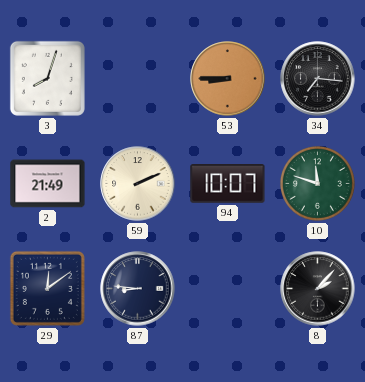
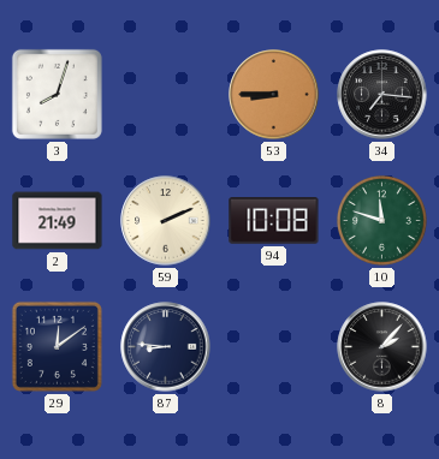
94: 10:07 -> 10:08
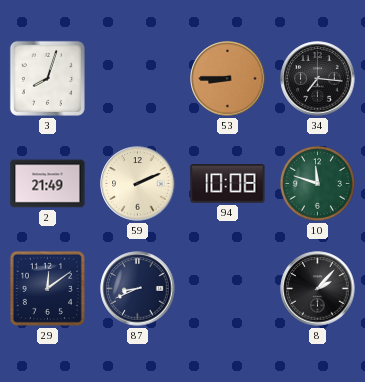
87: 8:46 -> 8:41
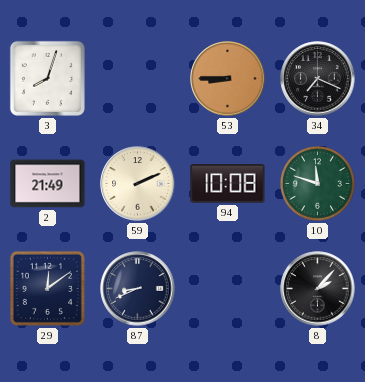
34: 7:16 -> 7:19
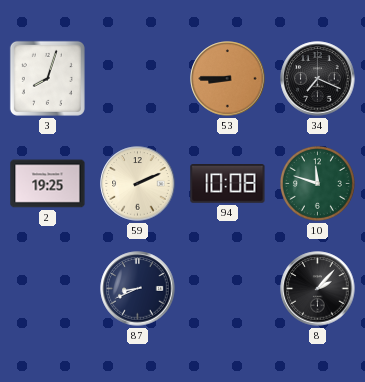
2: 21:49 -> 19:25
29: 12:09 -> none
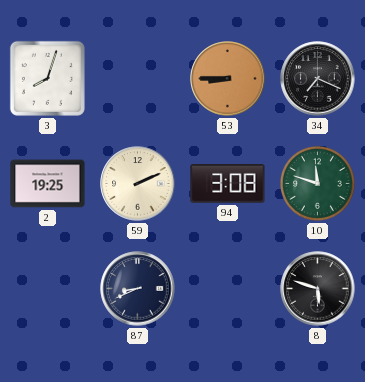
94: 10:08 -> 3:08
8: 2:07 -> 5:48
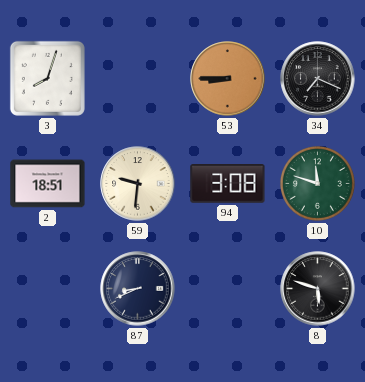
2: 19:25 -> 18:51
59: 2:11 -> 9:31
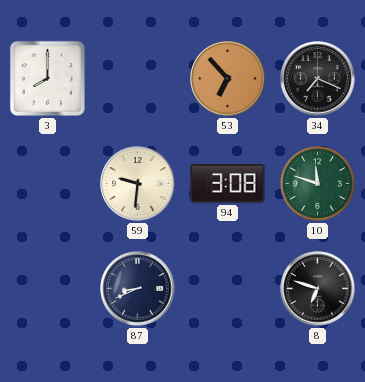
3: 8:03 -> 8:00
53: 8:45 -> 6:53
2: 18:51 -> none
8: 5:48 -> 6:48
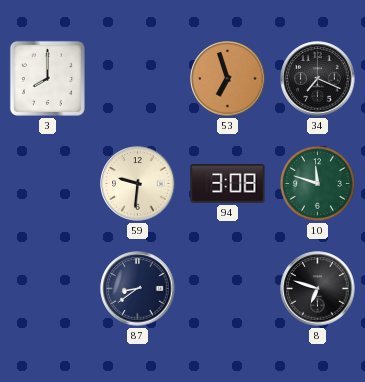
53: 6:53 -> 6:57
87: 8:41 -> 8:39
